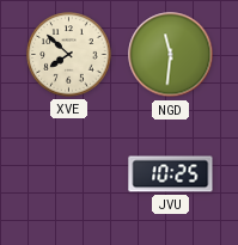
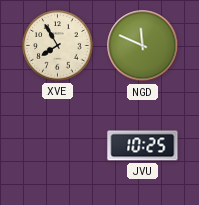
XVE: 7:52 -> 7:55
NGD: 11:31 -> 11:49
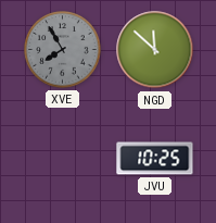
XVE dial: cream -> grey
NGD: 11:49 -> 11:52
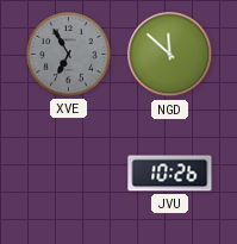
XVE: 7:55 -> 6:55
JVU: 10:25 -> 10:26
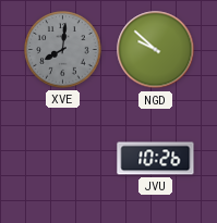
XVE: 6:55 -> 8:01
NGD: 11:52 -> 9:52
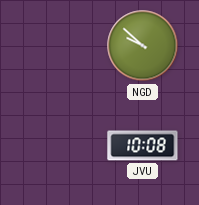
XVE: 8:01 -> none
JVU: 10:26 -> 10:08
